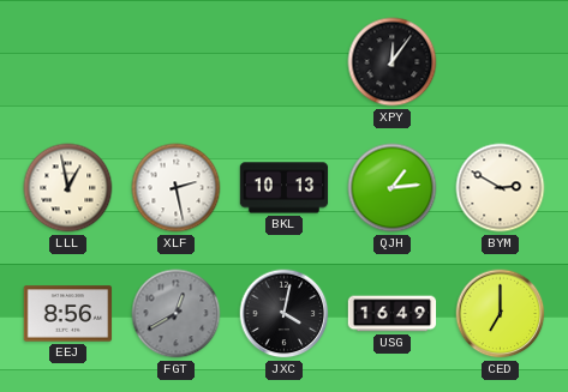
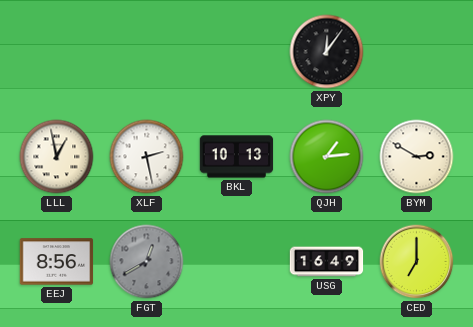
JXC: 4:02 -> none
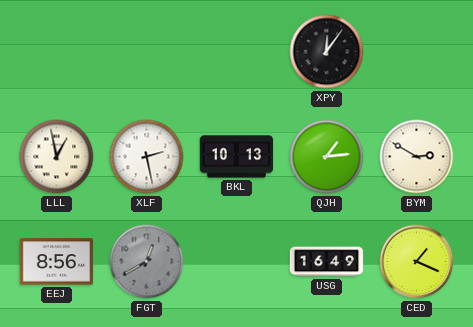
CED: 7:00 -> 1:19
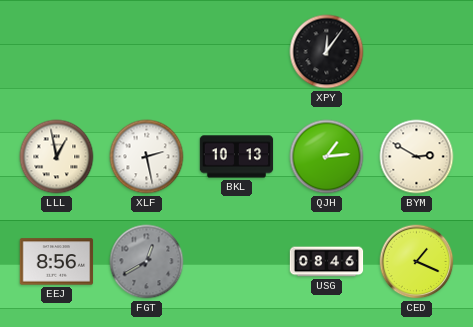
USG: 16:49 -> 08:46
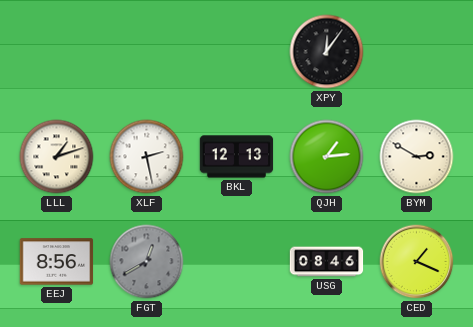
LLL: 12:58 -> 1:12
BKL: 10:13 -> 12:13
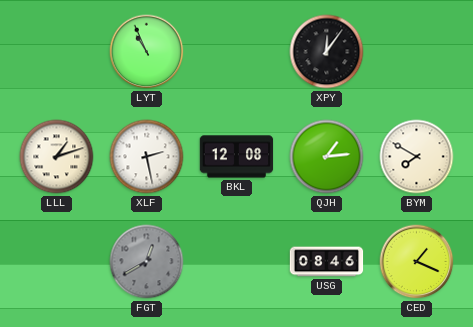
LYT: none -> 10:56
BKL: 12:13 -> 12:08
BYM: 2:50 -> 7:50
EEJ: 8:56 -> none
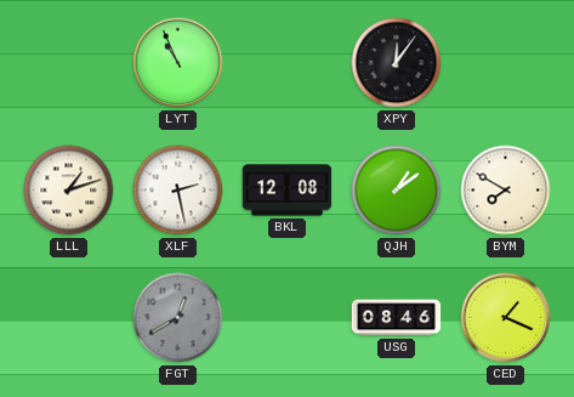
QJH: 1:14 -> 1:09
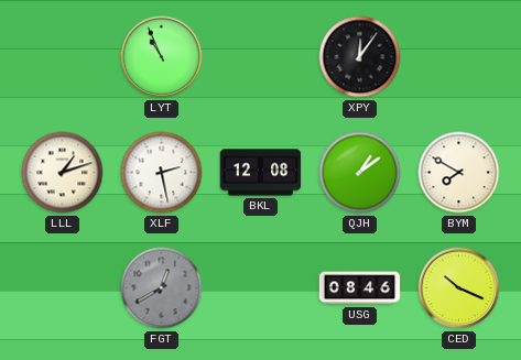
CED: 1:19 -> 10:19
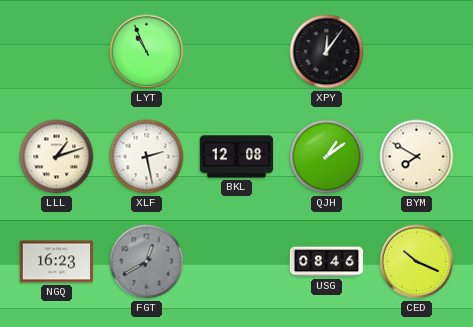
NGQ: none -> 16:23
